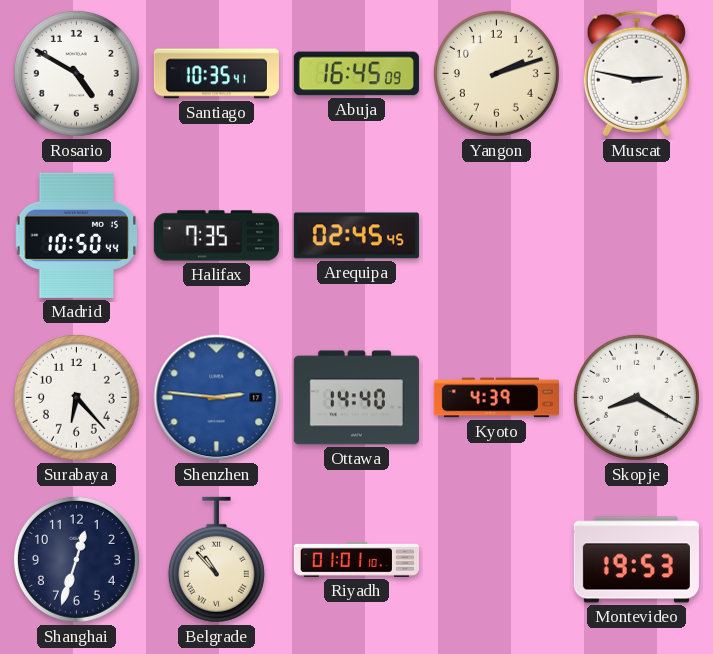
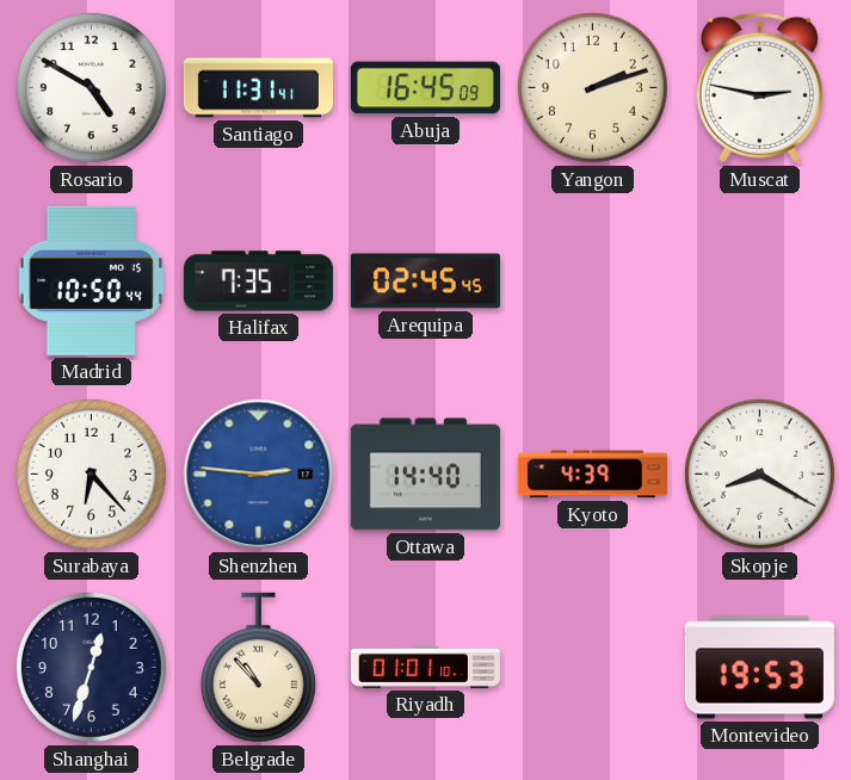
Santiago: 10:35 -> 11:31
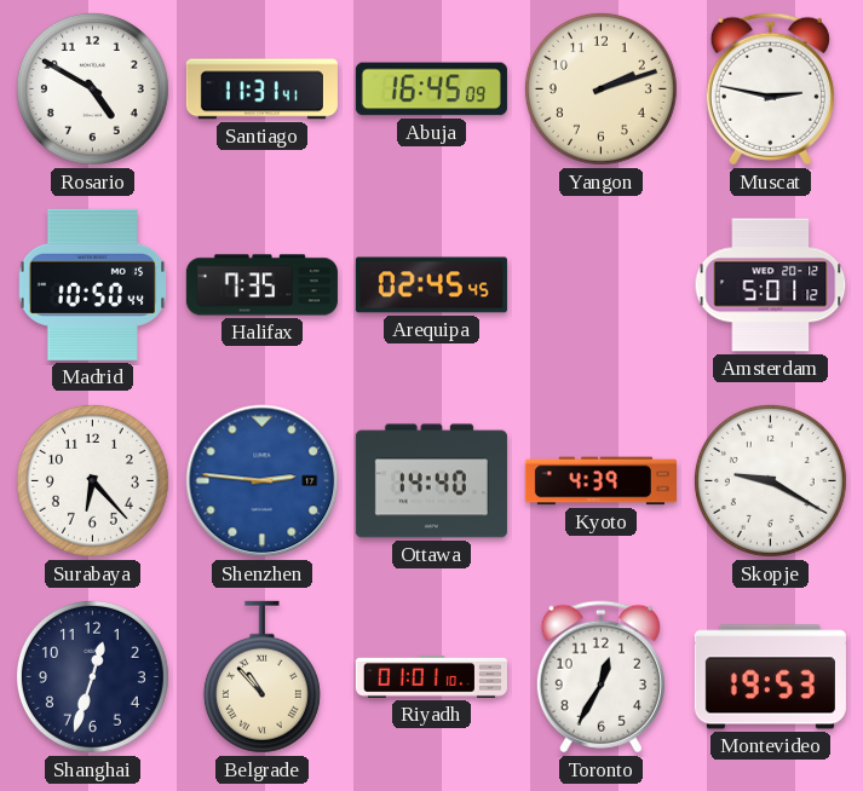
Amsterdam: none -> 5:01
Skopje: 8:20 -> 9:20
Toronto: none -> 12:35
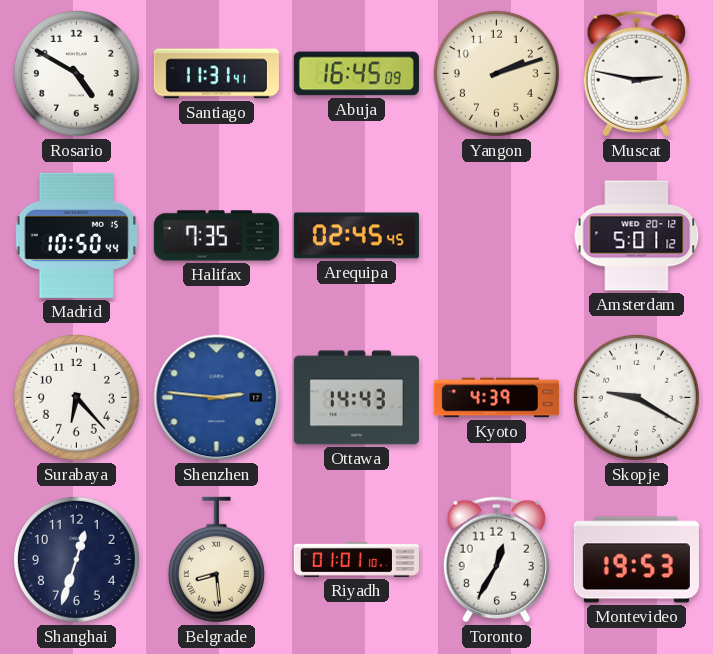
Ottawa: 14:40 -> 14:43
Belgrade: 10:53 -> 8:29
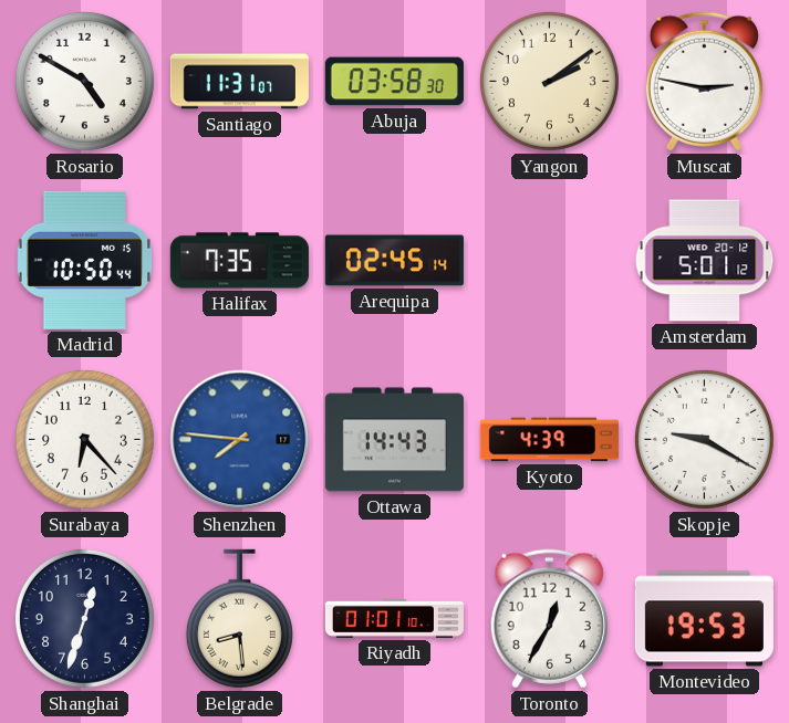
Santiago: 11:31:41 -> 11:31:07
Abuja: 16:45 -> 03:58
Yangon: 2:12 -> 2:09
Arequipa: 02:45:45 -> 02:45:14
Shenzhen: 2:46 -> 7:46
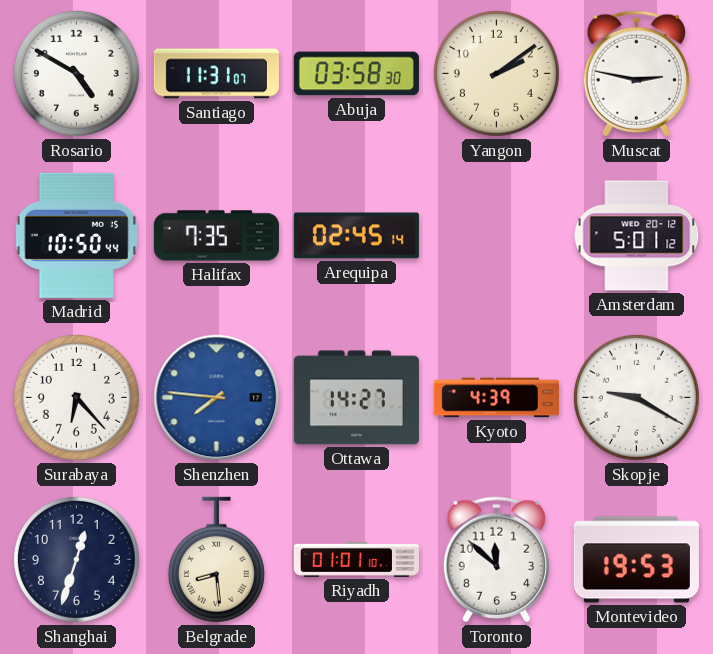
Ottawa: 14:43 -> 14:27
Toronto: 12:35 -> 11:52
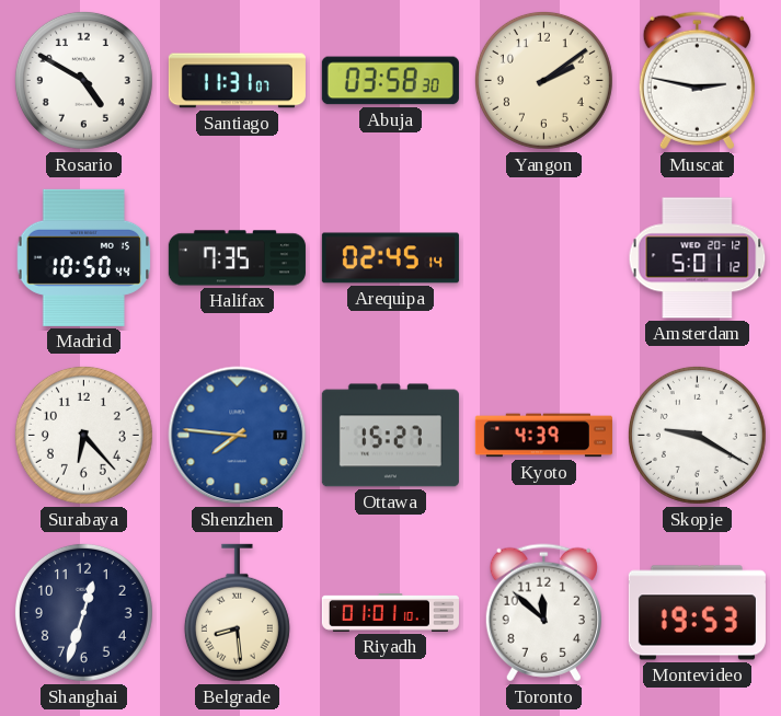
Ottawa: 14:27 -> 15:27
